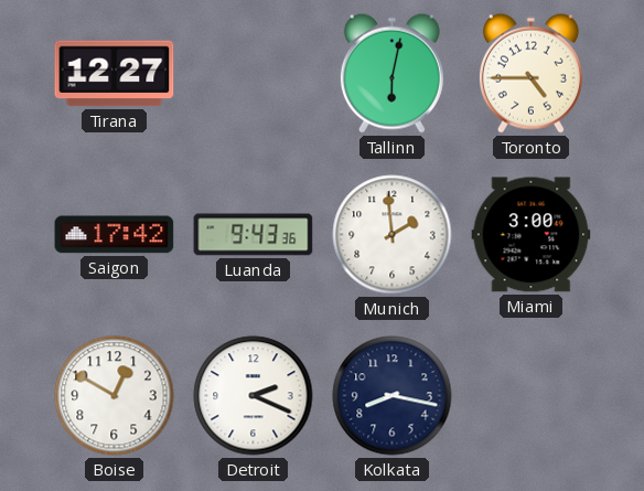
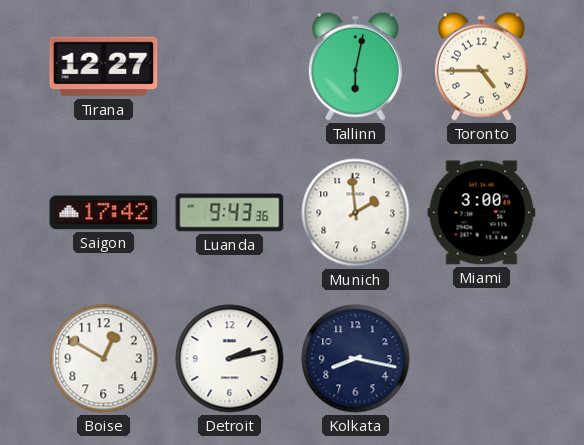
Detroit: 2:19 -> 2:13
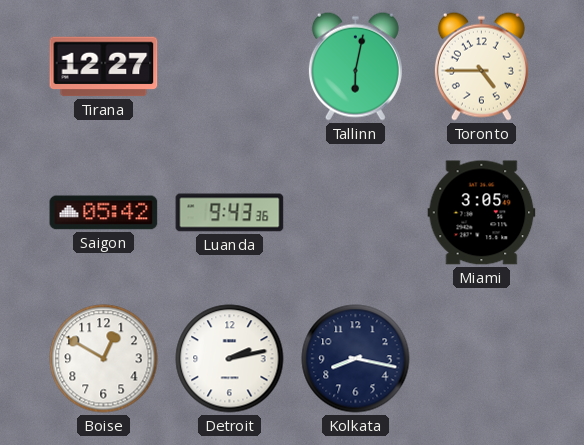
Saigon: 17:42 -> 05:42
Munich: 1:59 -> none
Miami: 3:00 -> 3:05
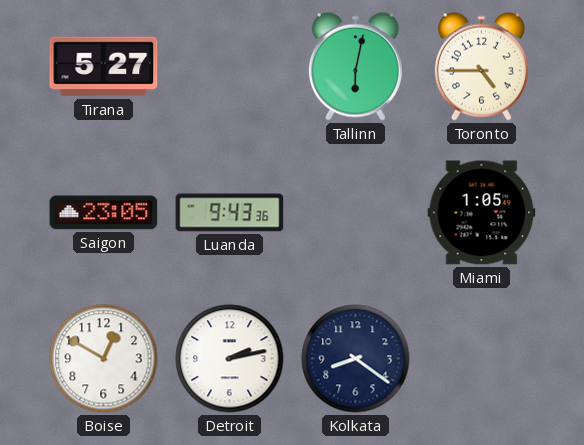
Tirana: 12:27 -> 5:27
Saigon: 05:42 -> 23:05
Miami: 3:05 -> 1:05
Kolkata: 8:17 -> 8:21
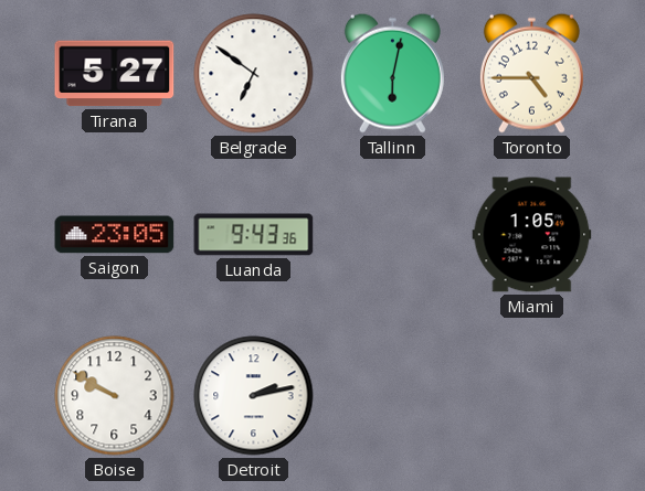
Belgrade: none -> 6:51
Boise: 12:50 -> 9:50
Kolkata: 8:21 -> none
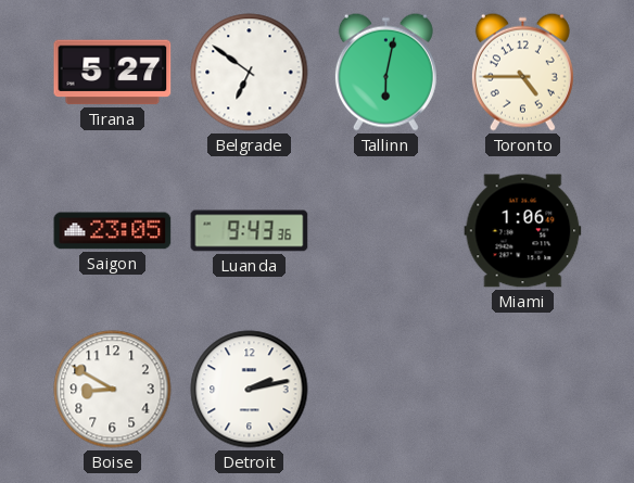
Miami: 1:05 -> 1:06
Boise: 9:50 -> 8:50
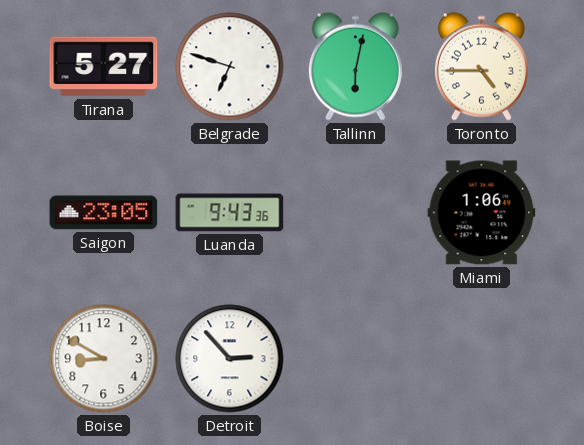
Belgrade: 6:51 -> 6:48
Detroit: 2:13 -> 2:53
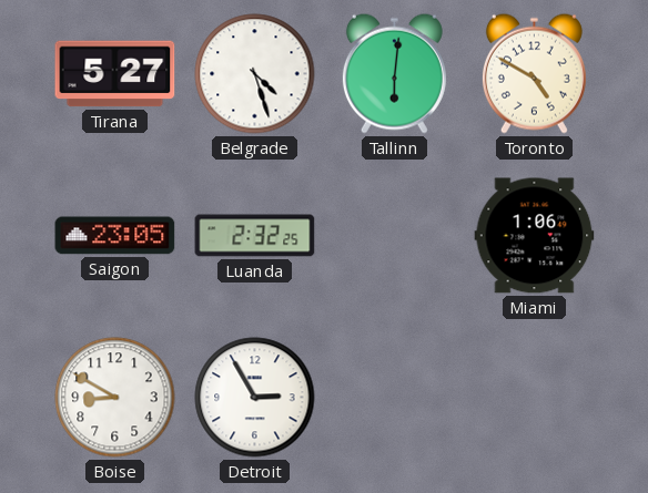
Belgrade: 6:48 -> 4:27
Tallinn: 6:02 -> 6:01
Toronto: 4:45 -> 4:50
Luanda: 9:43 -> 2:32
Detroit: 2:53 -> 2:55
